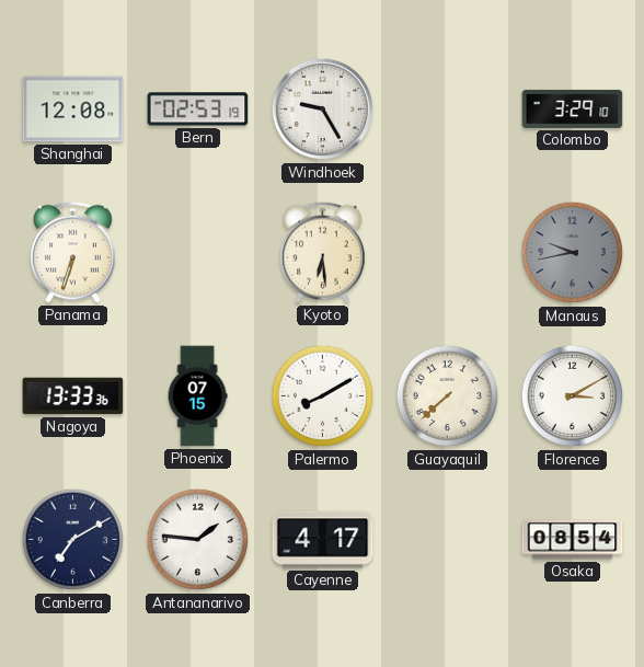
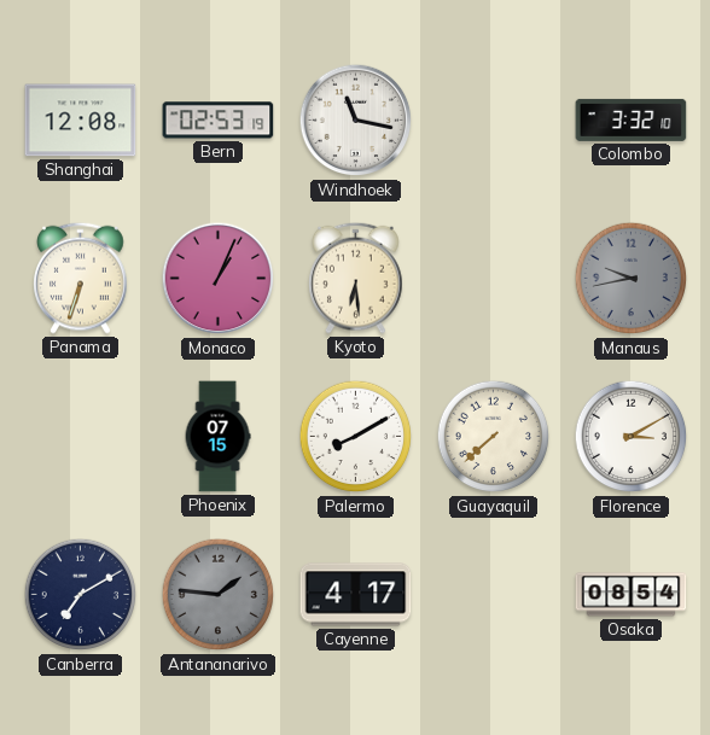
Windhoek: 9:25 -> 11:17
Colombo: 3:29 -> 3:32
Monaco: none -> 1:04
Nagoya: 13:33 -> none
Antananarivo dial: white -> grey
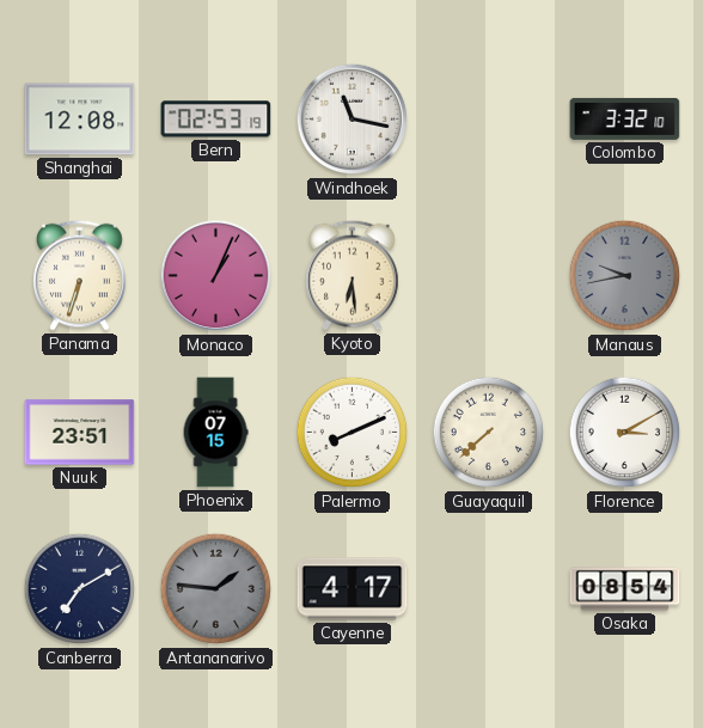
Nuuk: none -> 23:51
Palermo: 8:10 -> 8:11
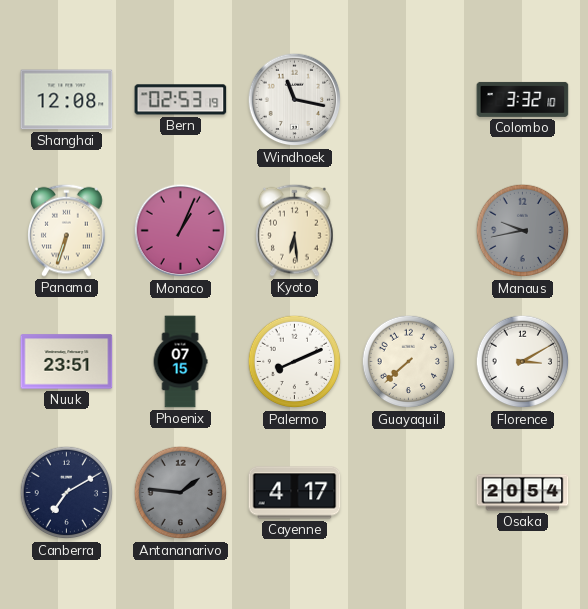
Osaka: 08:54 -> 20:54
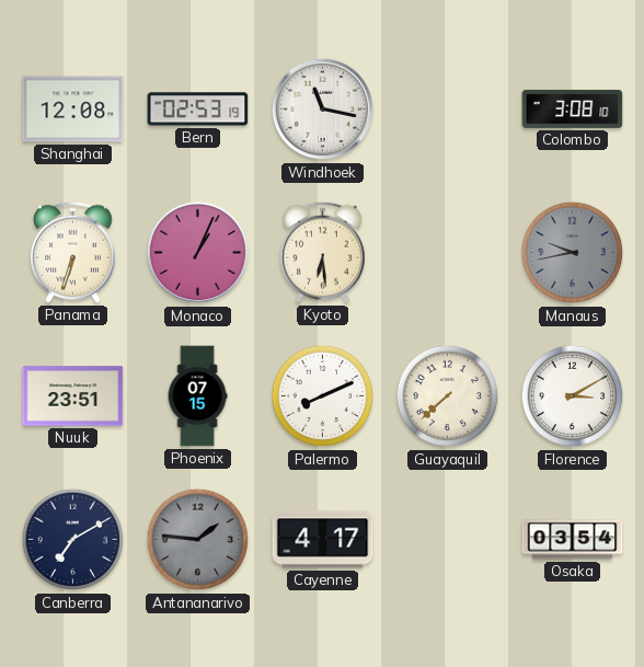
Colombo: 3:32 -> 3:08
Osaka: 20:54 -> 03:54
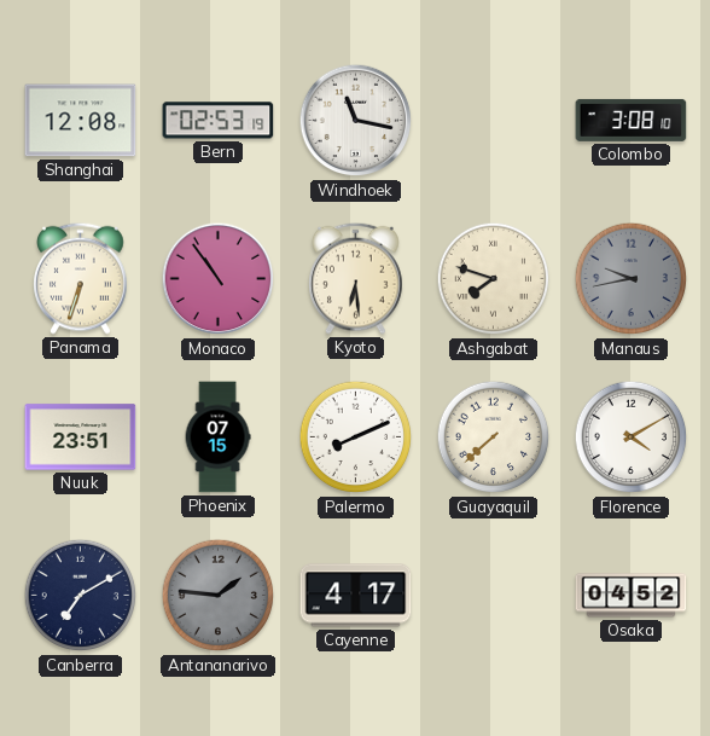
Monaco: 1:04 -> 10:54
Ashgabat: none -> 7:48
Florence: 3:10 -> 4:10
Osaka: 03:54 -> 04:52
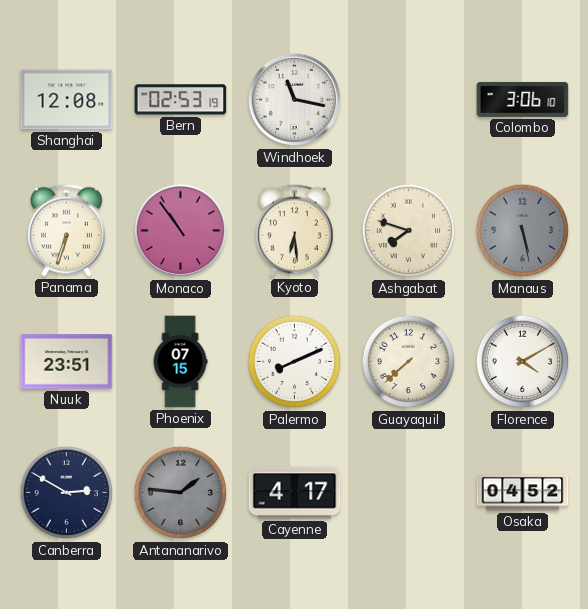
Colombo: 3:08 -> 3:06
Manaus: 9:43 -> 5:28
Canberra: 7:10 -> 2:50
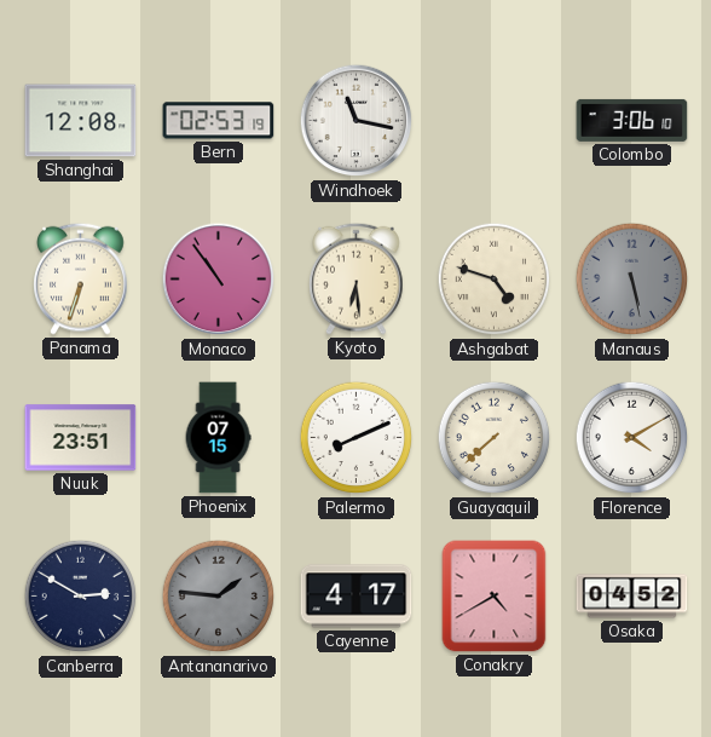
Ashgabat: 7:48 -> 4:48
Conakry: none -> 4:40
